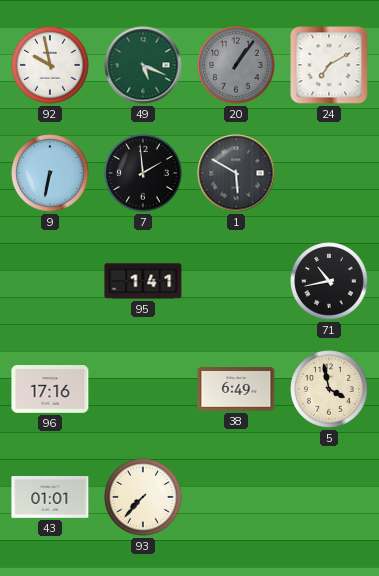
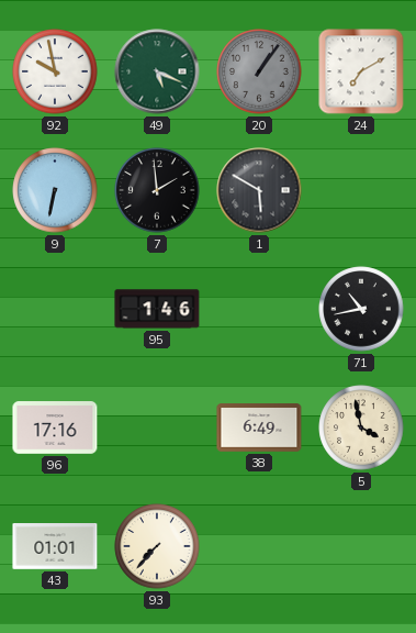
95: 1:41 -> 1:46
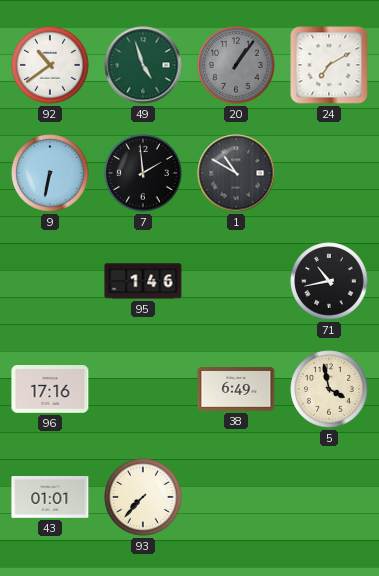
92: 9:58 -> 10:39
49: 5:19 -> 4:57
1: 5:50 -> 10:50
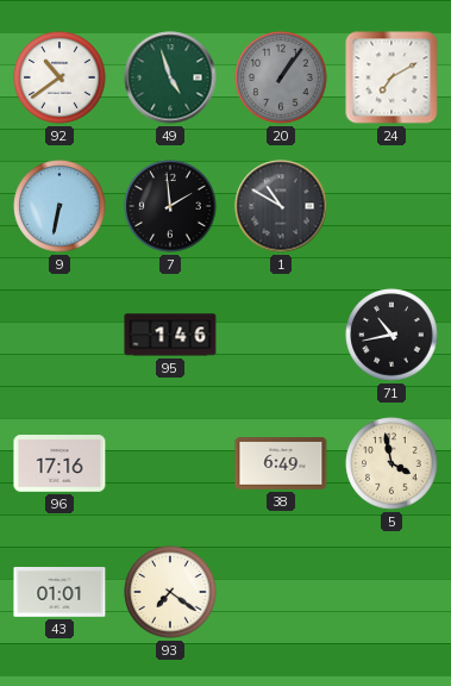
93: 7:37 -> 7:21
